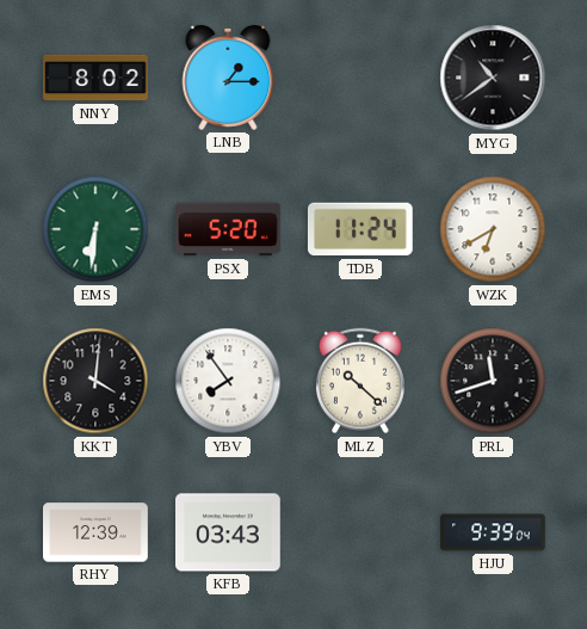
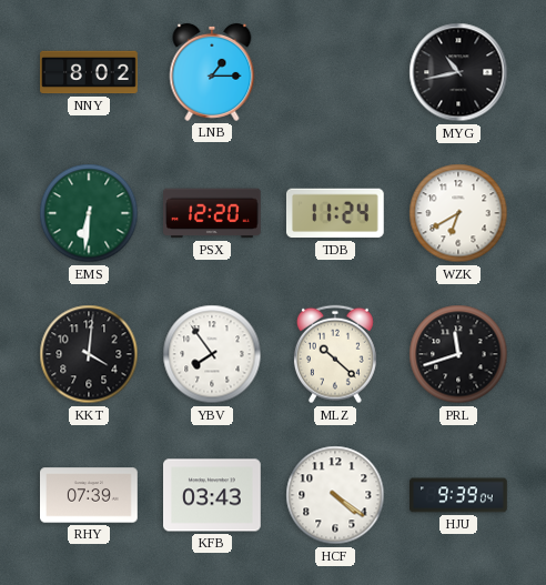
MYG: 10:39 -> 10:43
PSX: 5:20 -> 12:20
RHY: 12:39 -> 07:39
HCF: none -> 4:21
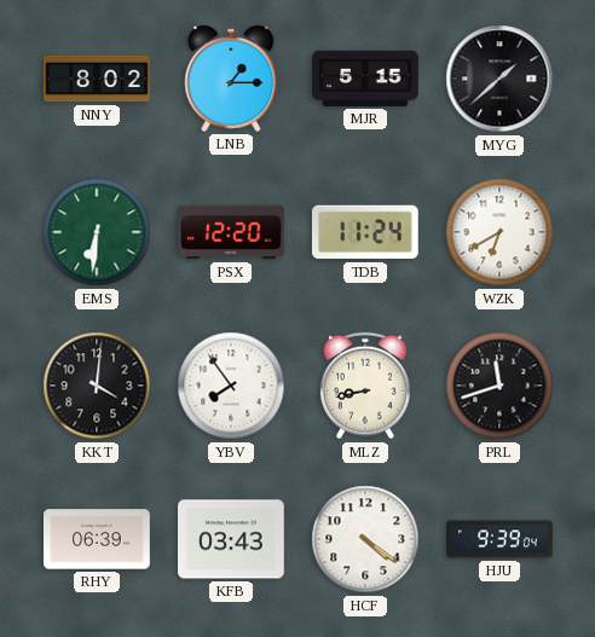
MJR: none -> 5:15
MYG: 10:43 -> 1:38
MLZ: 10:22 -> 8:43
RHY: 07:39 -> 06:39
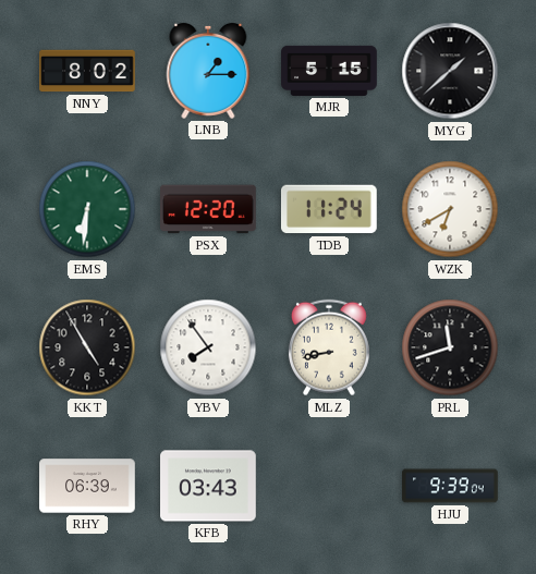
KKT: 4:01 -> 4:55
HCF: 4:21 -> none
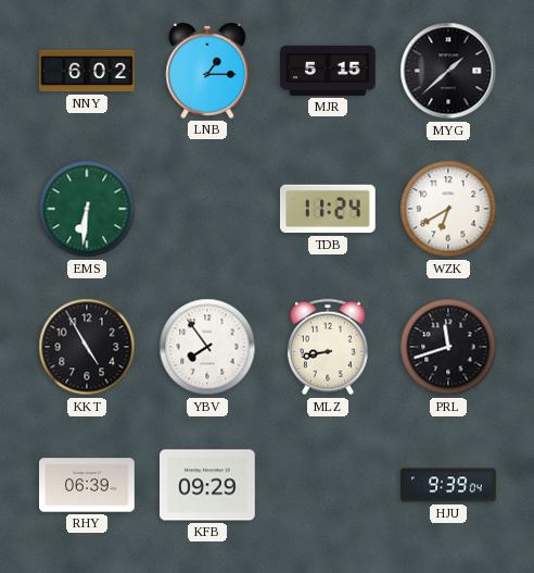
NNY: 8:02 -> 6:02
PSX: 12:20 -> none
KFB: 03:43 -> 09:29
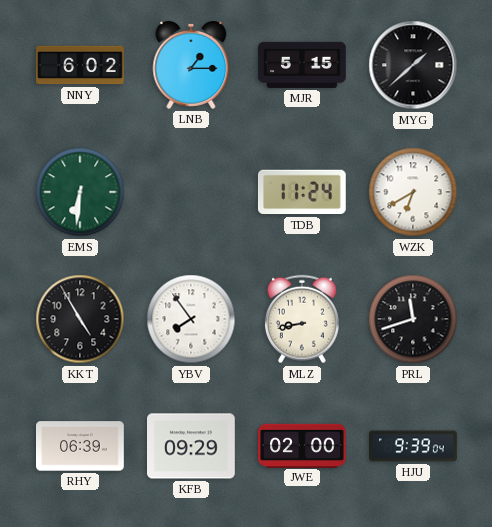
JWE: none -> 02:00
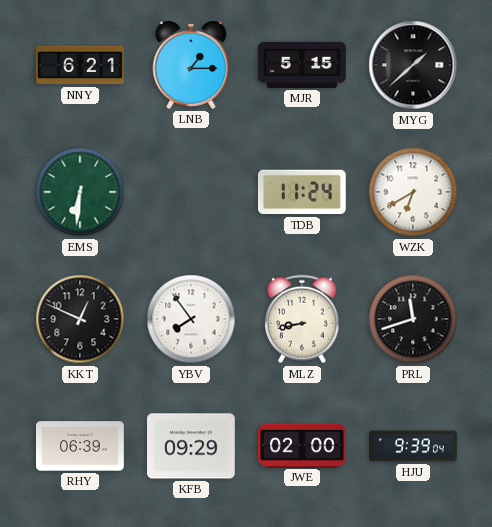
NNY: 6:02 -> 6:21
KKT: 4:55 -> 12:49
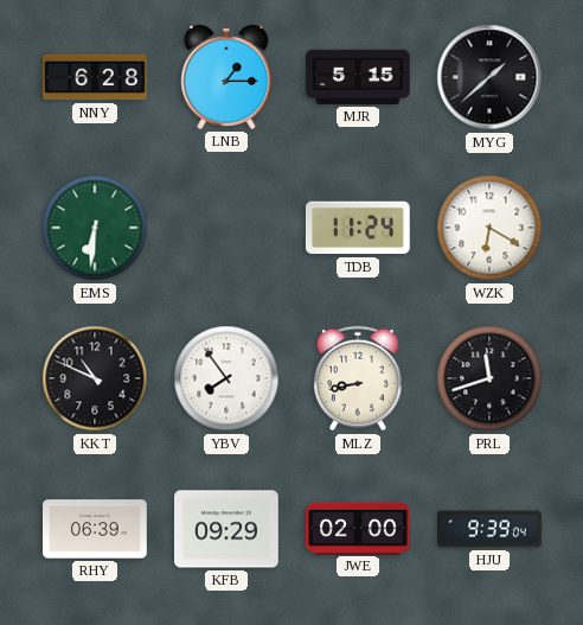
NNY: 6:21 -> 6:28
WZK: 6:40 -> 6:20
KKT: 12:49 -> 10:49
